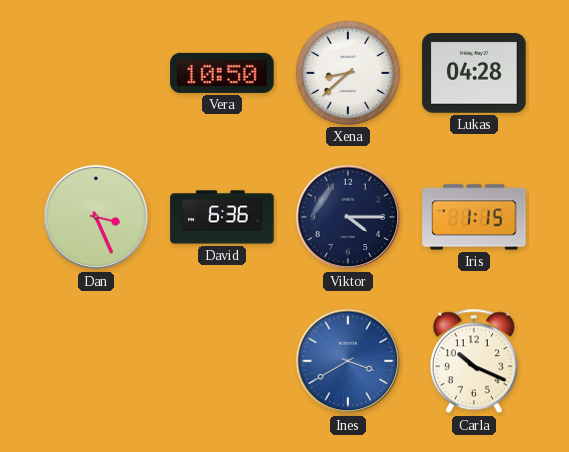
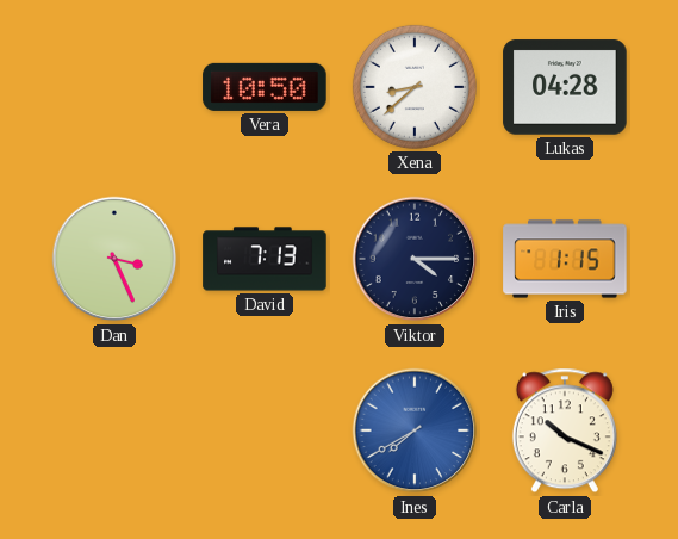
David: 6:36 -> 7:13
Ines: 3:40 -> 7:40
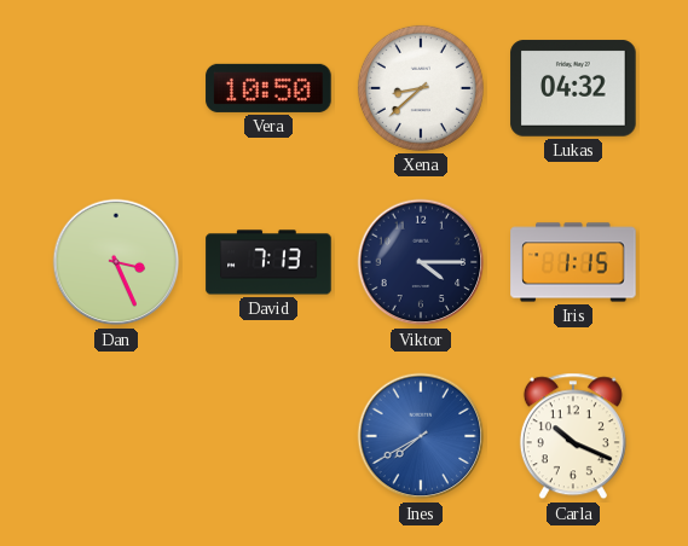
Lukas: 04:28 -> 04:32
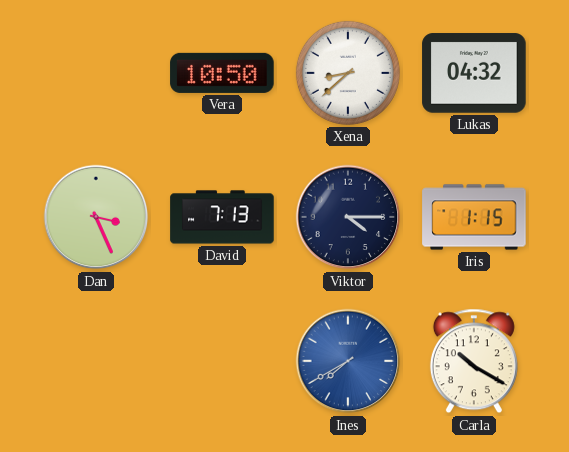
Carla: 10:19 -> 10:20
